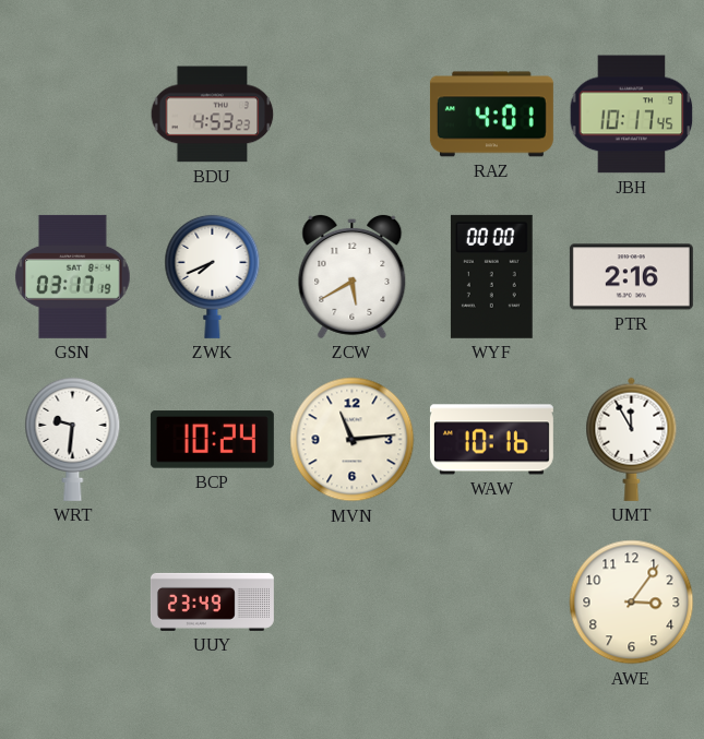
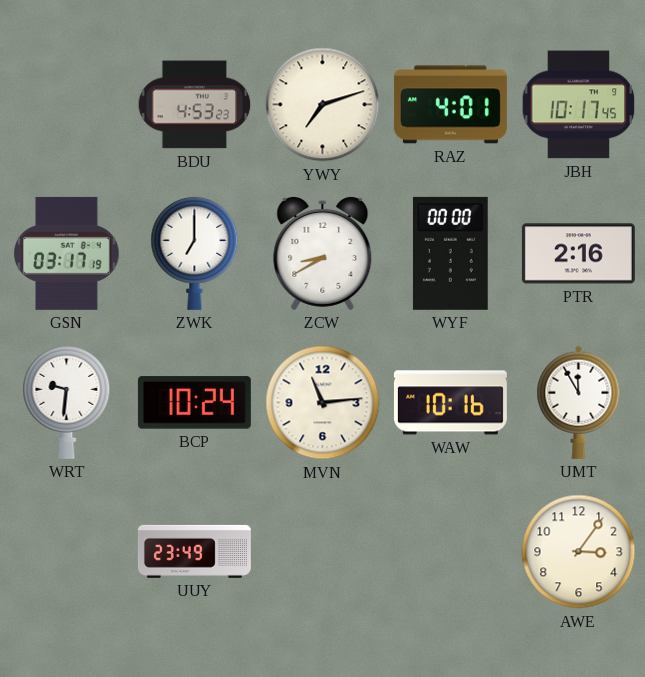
YWY: none -> 7:12
ZWK: 7:41 -> 7:00
ZCW: 5:40 -> 8:40
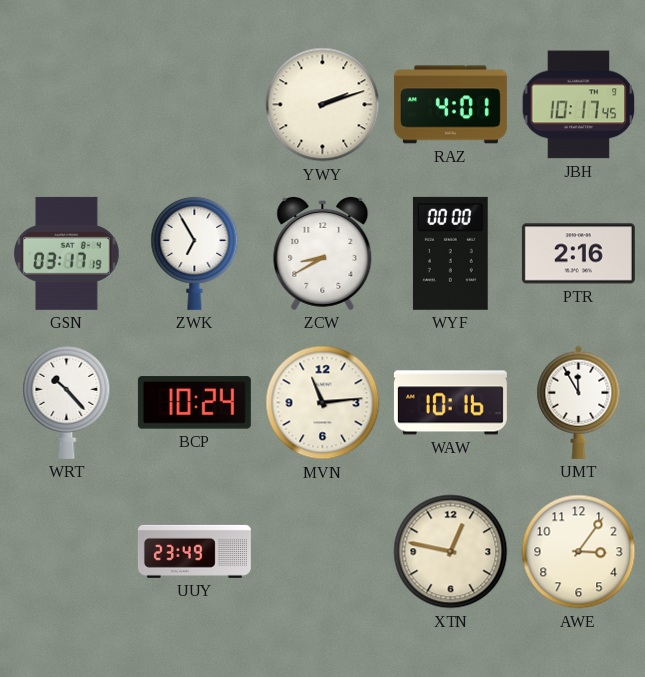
BDU: 4:53 -> none
YWY: 7:12 -> 2:12
ZWK: 7:00 -> 6:55
WRT: 9:31 -> 10:23
XTN: none -> 12:47
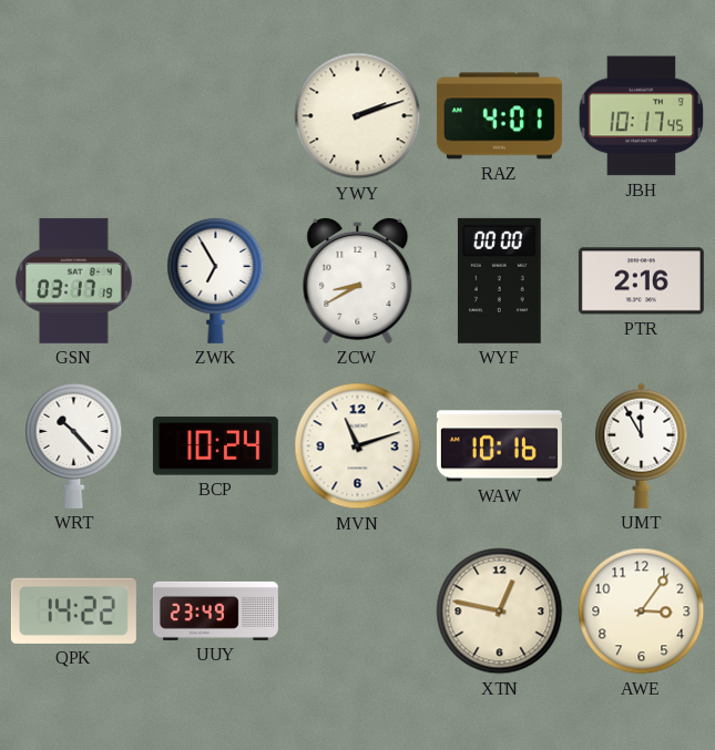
MVN: 11:14 -> 11:12
QPK: none -> 14:22
